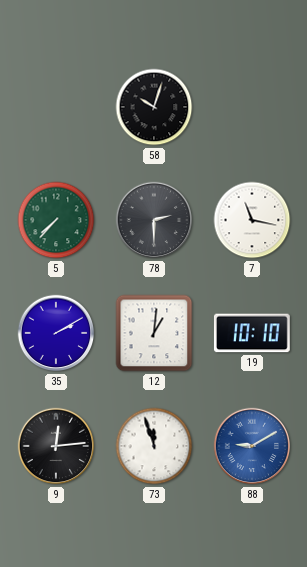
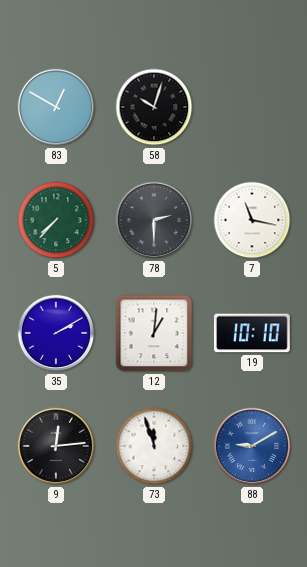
83: none -> 12:50
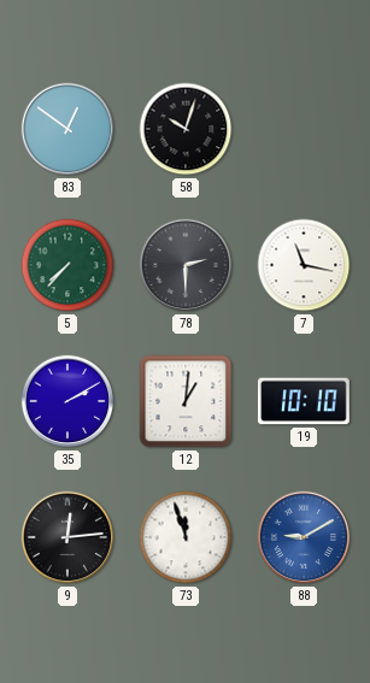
83: 12:50 -> 12:51
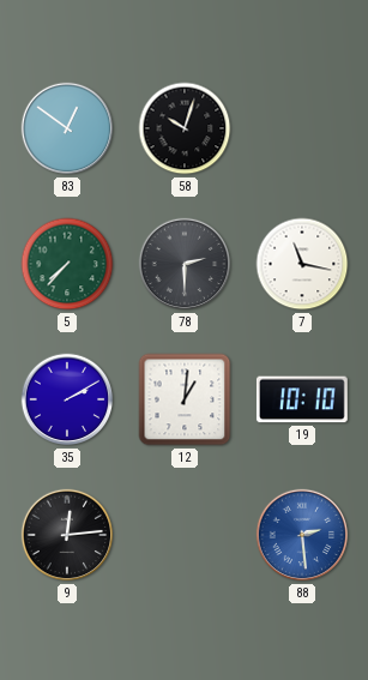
73: 11:57 -> none
88: 9:10 -> 2:29
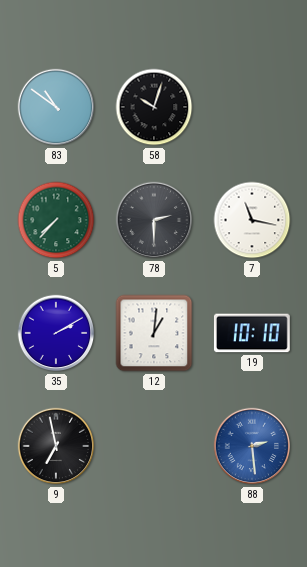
83: 12:51 -> 10:51
9: 12:14 -> 6:58
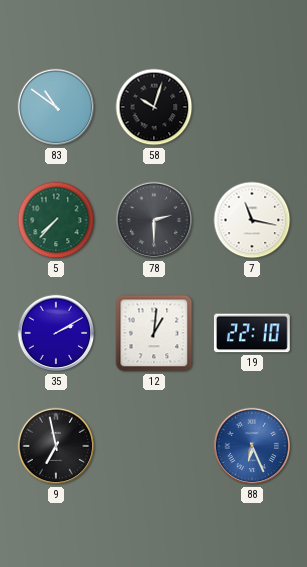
19: 10:10 -> 22:10
88: 2:29 -> 6:26
